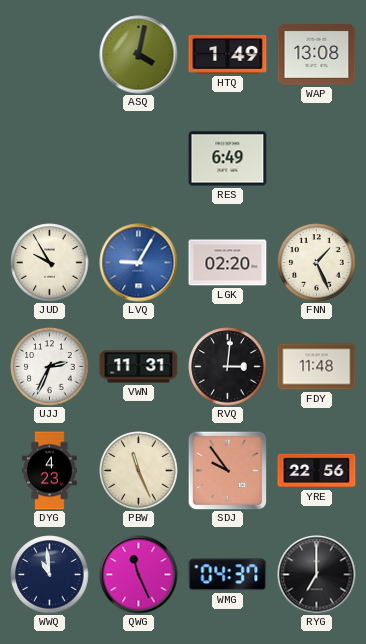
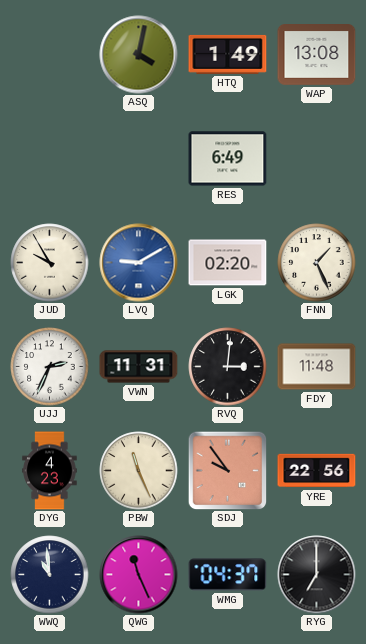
LVQ: 9:05 -> 9:10
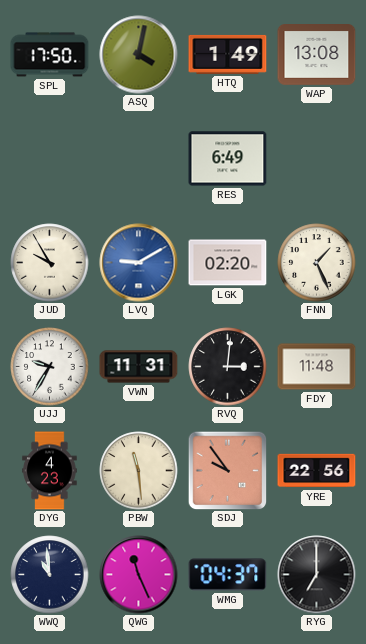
SPL: none -> 17:50
UJJ: 2:34 -> 9:35
PBW: 11:26 -> 11:29
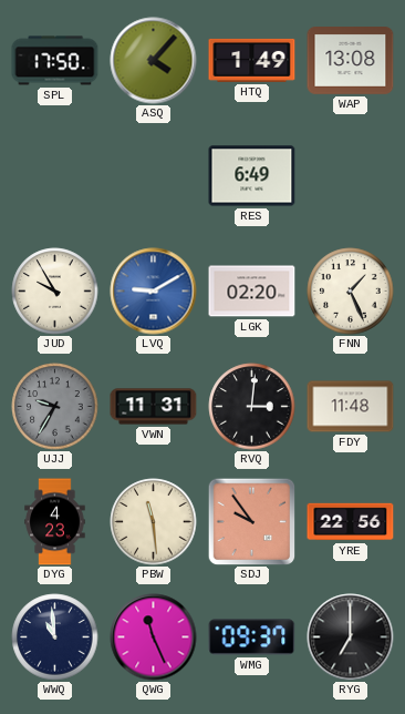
ASQ: 4:02 -> 4:07
UJJ dial: white -> grey
WMG: 04:37 -> 09:37
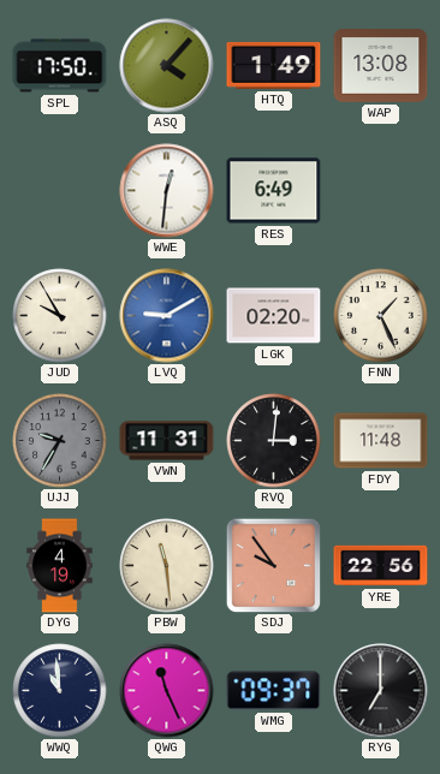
WWE: none -> 12:31
DYG: 4:23 -> 4:19
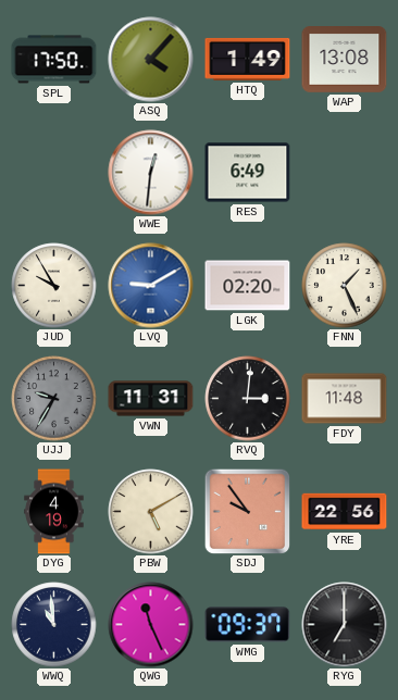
PBW: 11:29 -> 5:10
